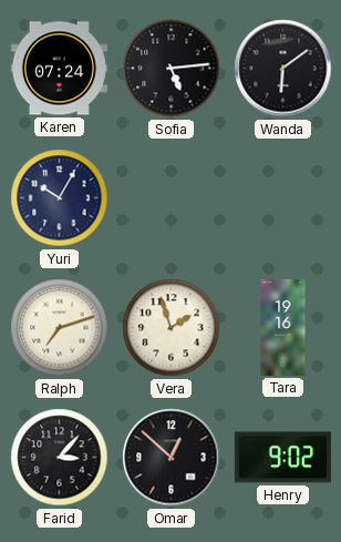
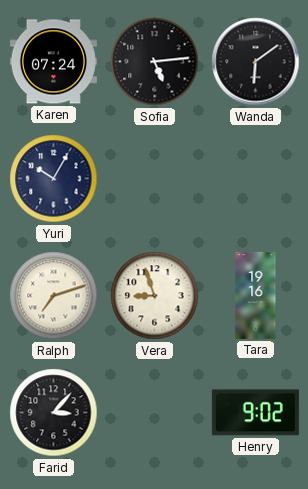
Vera: 1:57 -> 8:57
Omar: 12:52 -> none
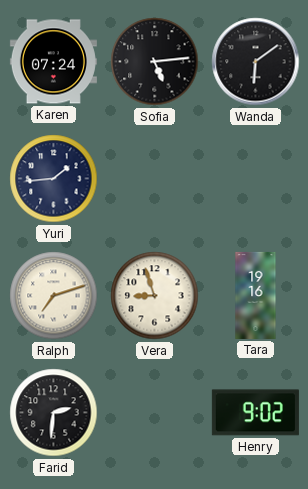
Yuri: 10:05 -> 1:44
Farid: 3:07 -> 2:31
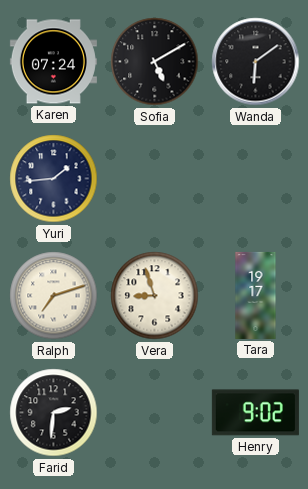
Sofia: 5:14 -> 5:10
Tara: 19:16 -> 19:17
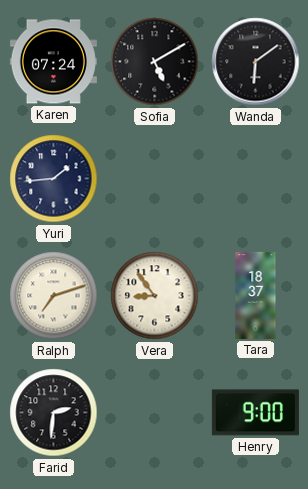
Vera: 8:57 -> 8:54
Tara: 19:17 -> 18:37
Henry: 9:02 -> 9:00
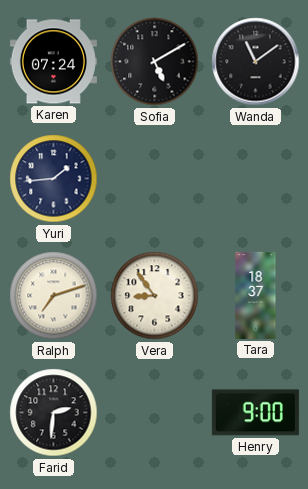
Wanda: 6:09 -> 11:09
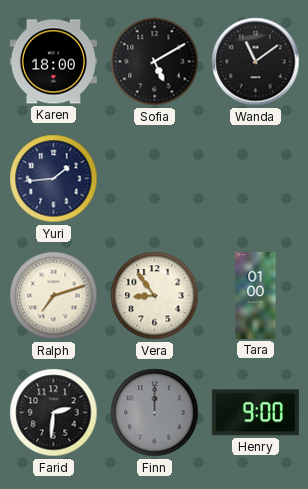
Karen: 07:24 -> 18:00
Tara: 18:37 -> 01:00
Finn: none -> 12:00
